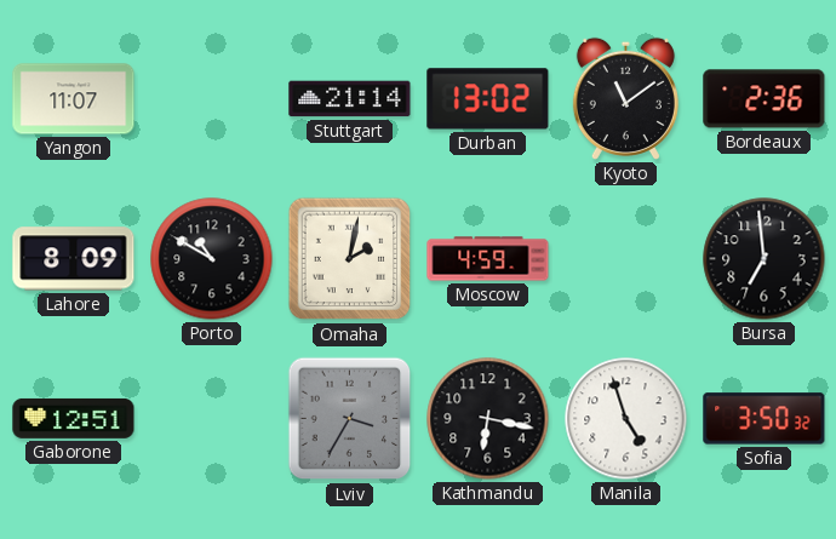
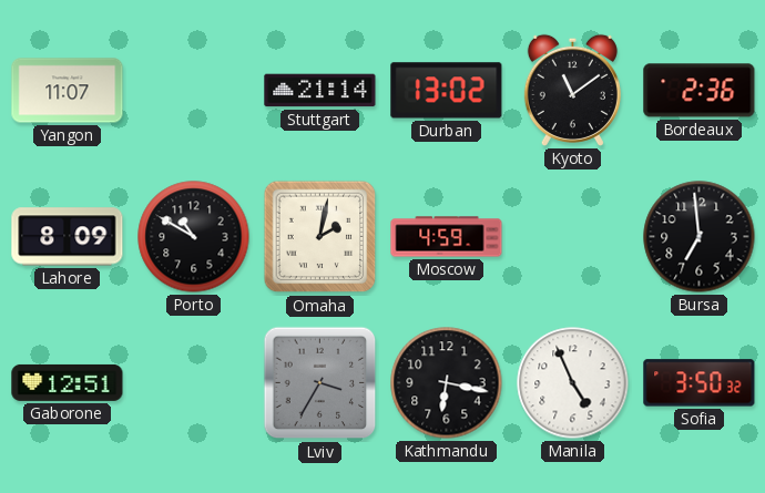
Manila: 4:57 -> 4:56
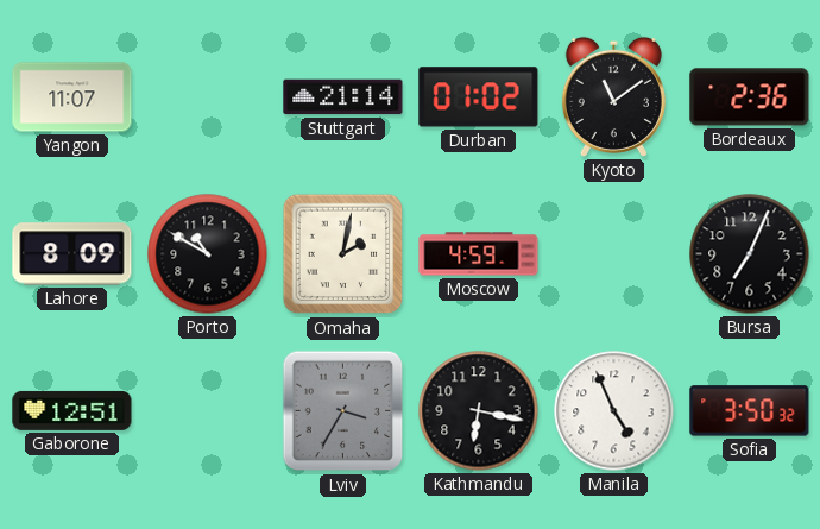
Durban: 13:02 -> 01:02
Bursa: 6:59 -> 7:04
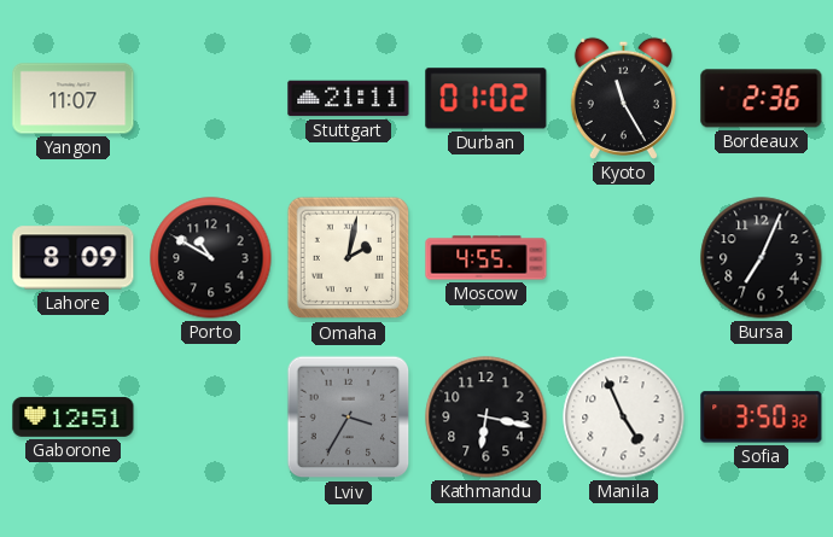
Stuttgart: 21:14 -> 21:11
Kyoto: 11:09 -> 11:25
Moscow: 4:59 -> 4:55
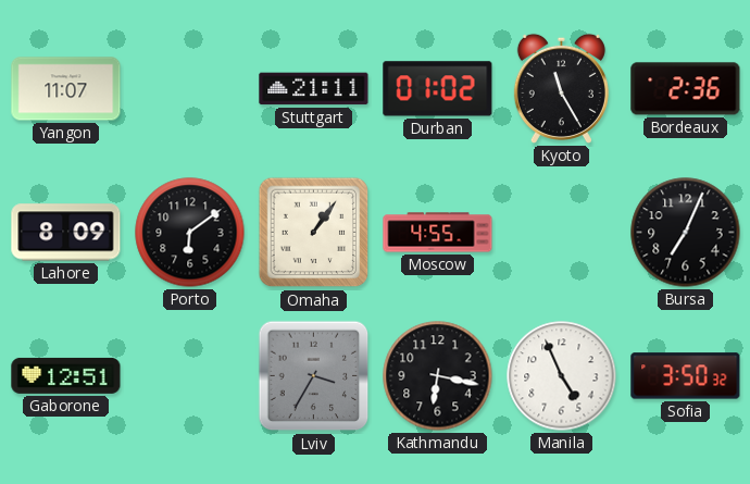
Porto: 10:50 -> 6:09
Omaha: 2:02 -> 1:06
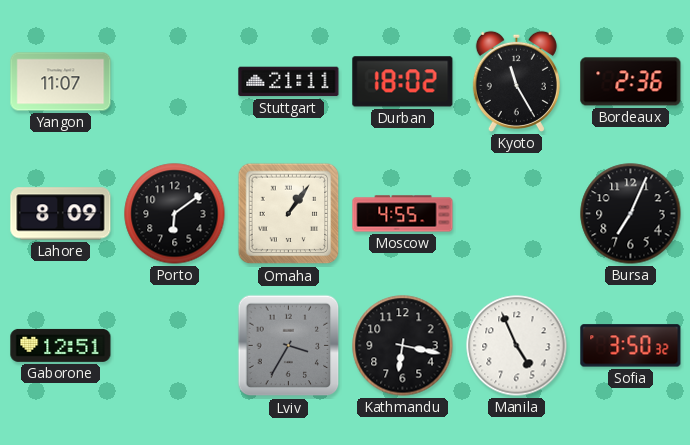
Durban: 01:02 -> 18:02
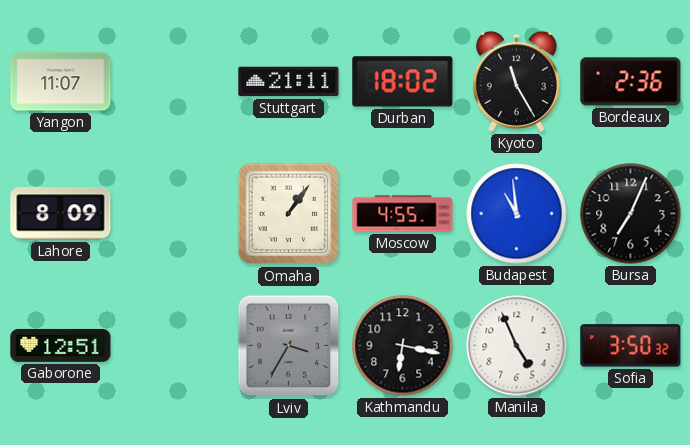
Porto: 6:09 -> none
Budapest: none -> 10:59
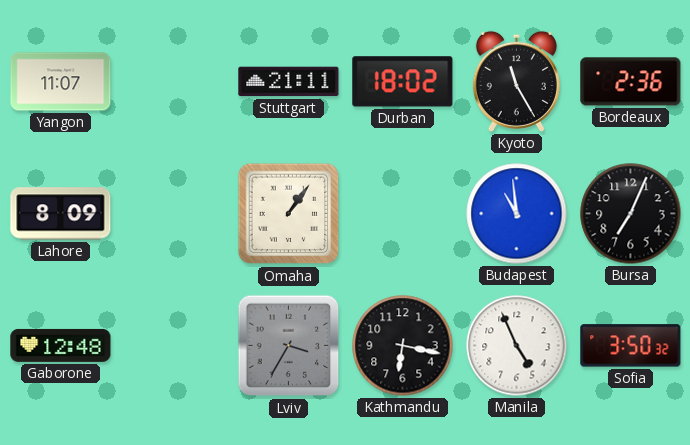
Moscow: 4:55 -> none
Gaborone: 12:51 -> 12:48
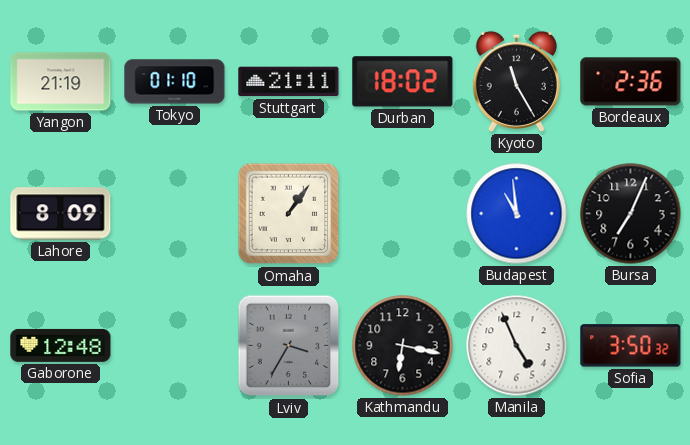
Yangon: 11:07 -> 21:19
Tokyo: none -> 01:10
